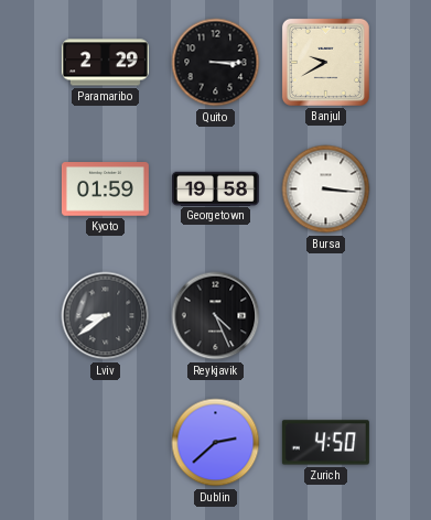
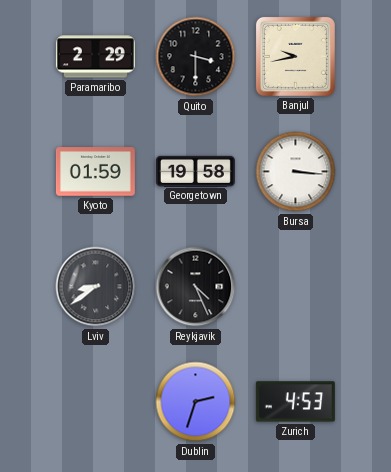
Quito: 3:15 -> 3:30
Banjul: 9:40 -> 9:43
Dublin: 2:38 -> 2:33
Zurich: 4:50 -> 4:53
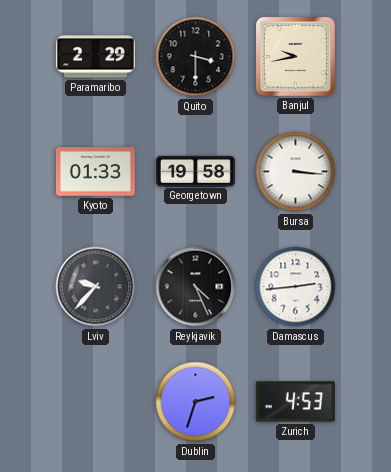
Kyoto: 01:59 -> 01:33
Lviv: 8:39 -> 9:37
Damascus: none -> 2:44
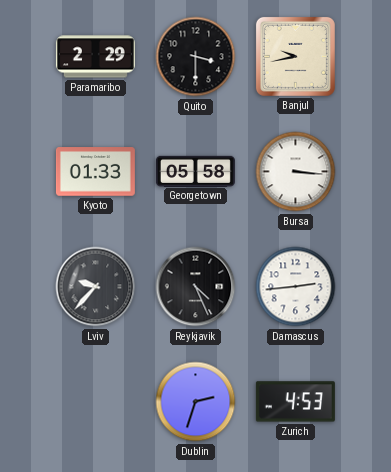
Georgetown: 19:58 -> 05:58
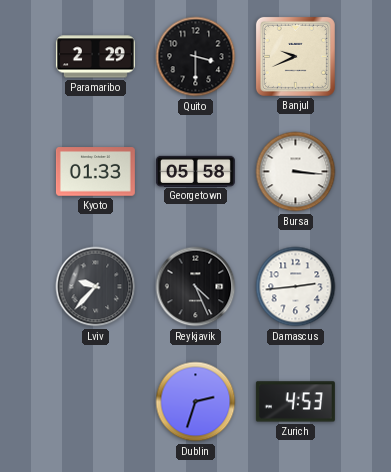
Banjul: 9:43 -> 9:41
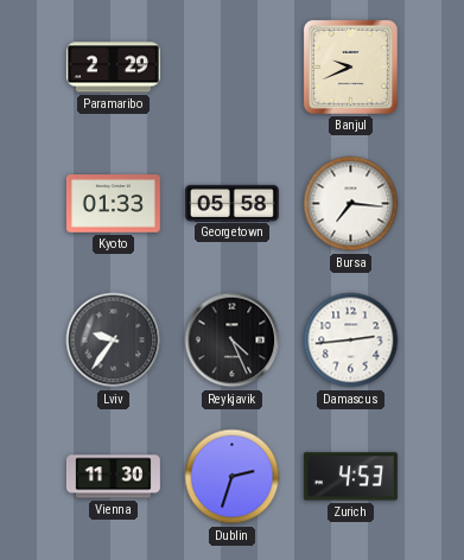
Quito: 3:30 -> none
Bursa: 3:16 -> 7:16
Lviv: 9:37 -> 9:36
Vienna: none -> 11:30
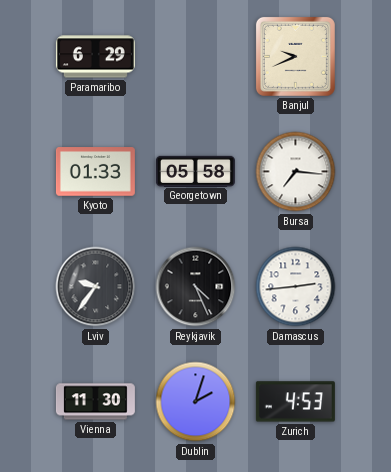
Paramaribo: 2:29 -> 6:29
Dublin: 2:33 -> 2:03
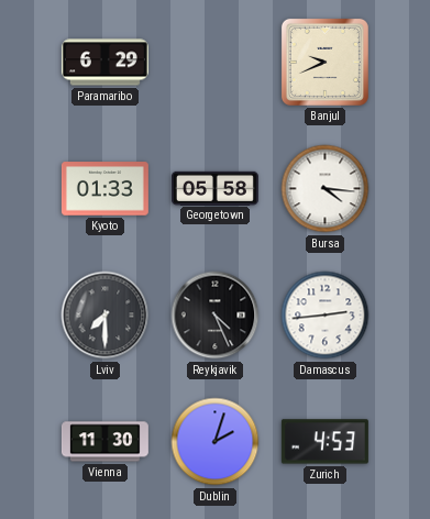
Bursa: 7:16 -> 4:16
Lviv: 9:36 -> 7:30
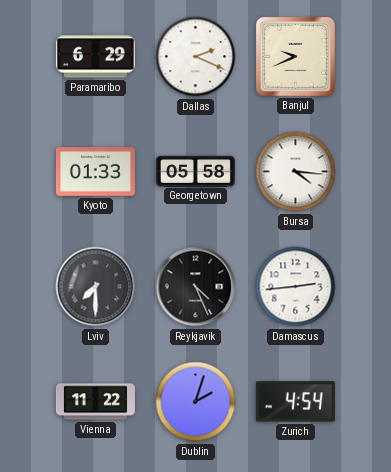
Dallas: none -> 2:19
Vienna: 11:30 -> 11:22
Zurich: 4:53 -> 4:54
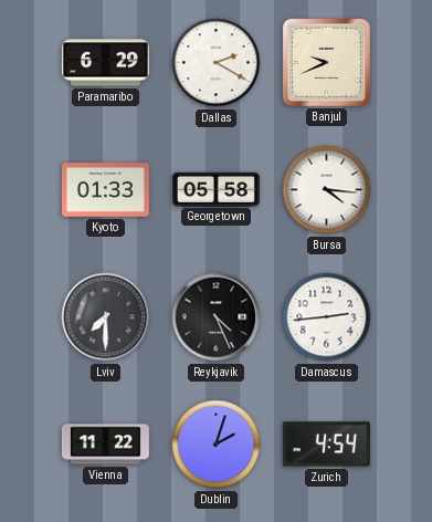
Dallas: 2:19 -> 2:20
